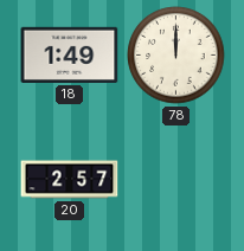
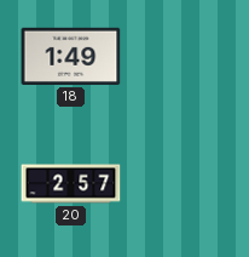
78: 12:00 -> none
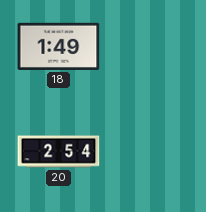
20: 2:57 -> 2:54
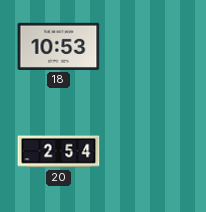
18: 1:49 -> 10:53
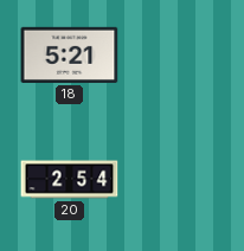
18: 10:53 -> 5:21
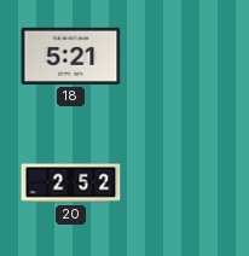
20: 2:54 -> 2:52
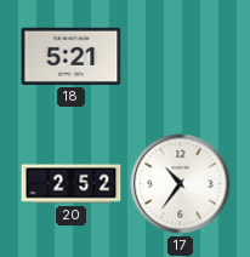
17: none -> 10:36
